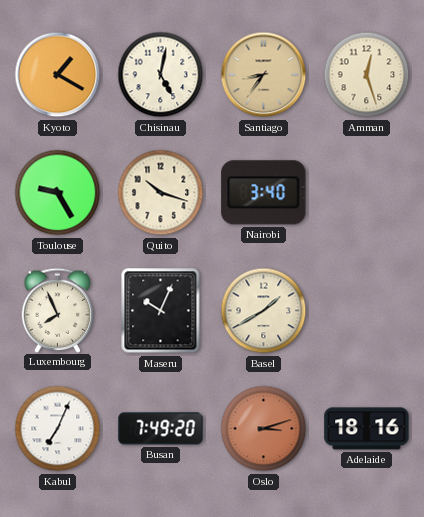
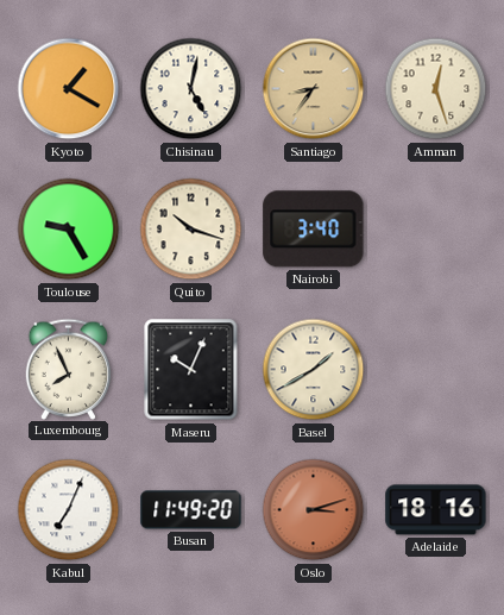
Busan: 7:49 -> 11:49
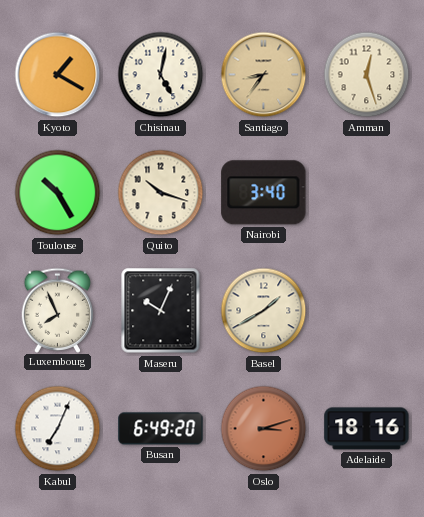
Toulouse: 9:25 -> 10:25
Busan: 11:49 -> 6:49
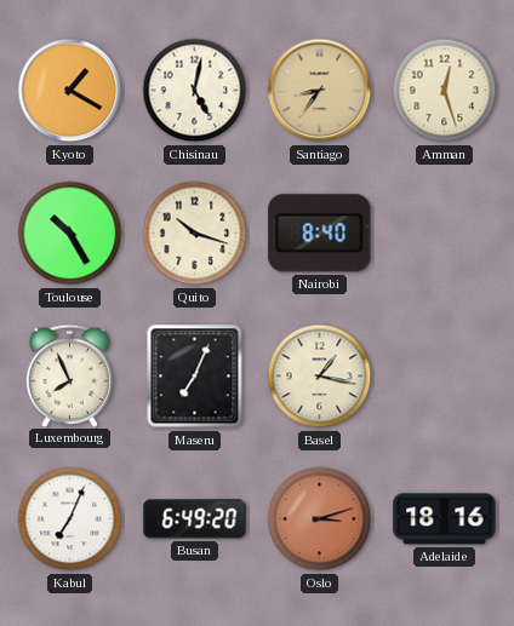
Nairobi: 3:40 -> 8:40
Maseru: 10:04 -> 7:04
Basel: 1:40 -> 1:17
